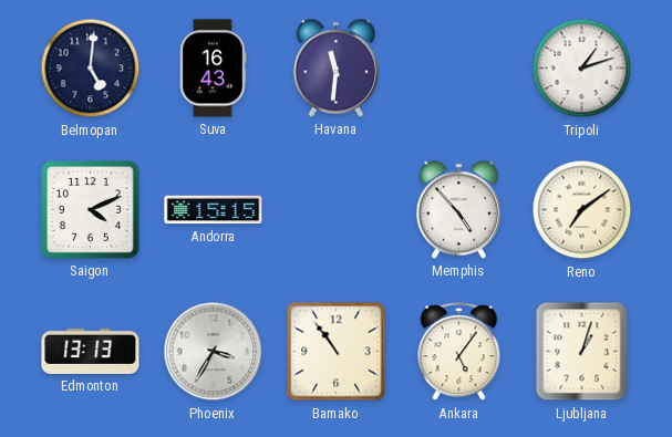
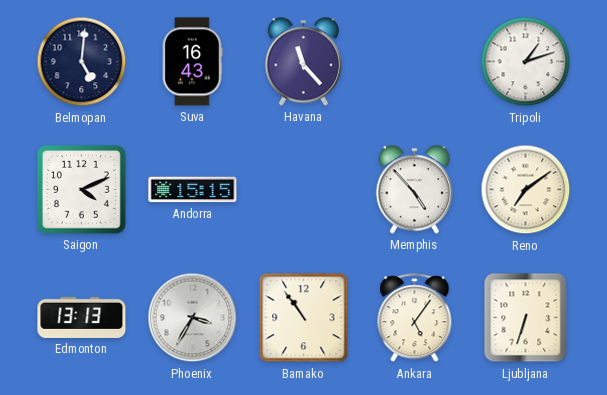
Havana: 11:31 -> 11:23
Ljubljana: 1:03 -> 6:33
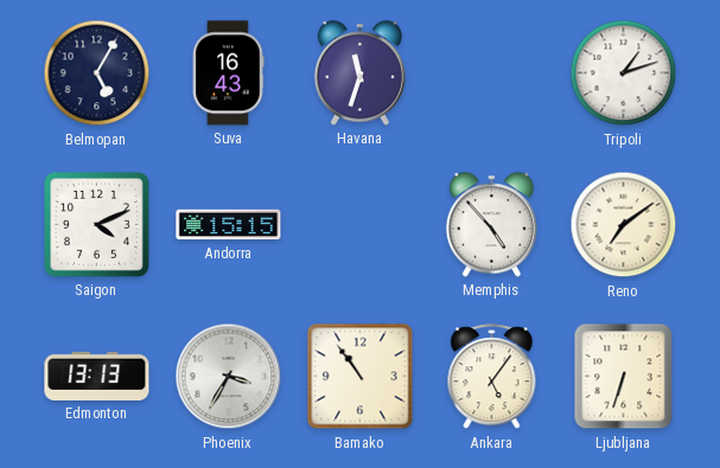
Belmopan: 5:01 -> 5:05
Havana: 11:23 -> 11:33
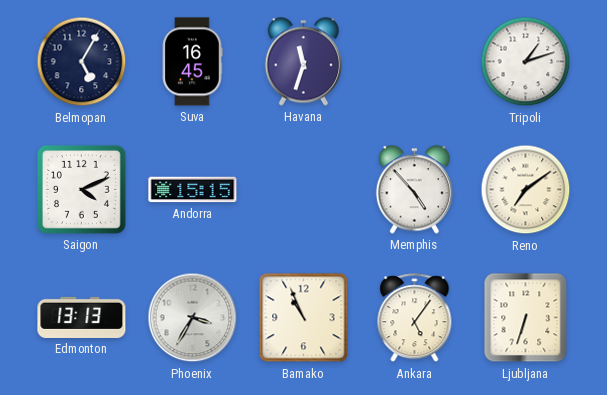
Suva: 16:43 -> 16:45
Bamako: 10:54 -> 10:56
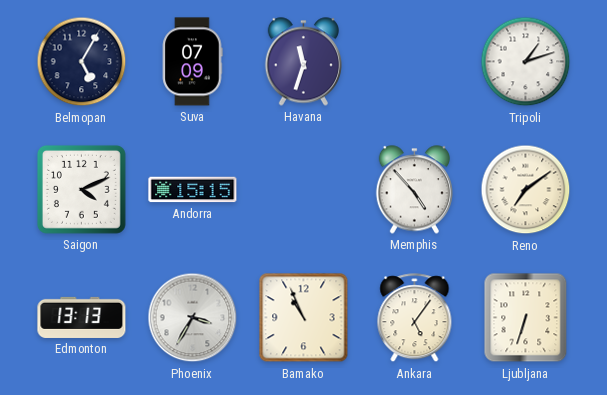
Suva: 16:45 -> 07:09
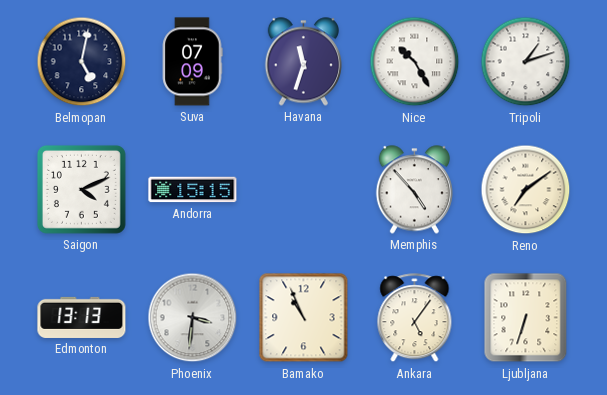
Belmopan: 5:05 -> 5:02
Nice: none -> 10:25
Phoenix: 3:35 -> 3:31
